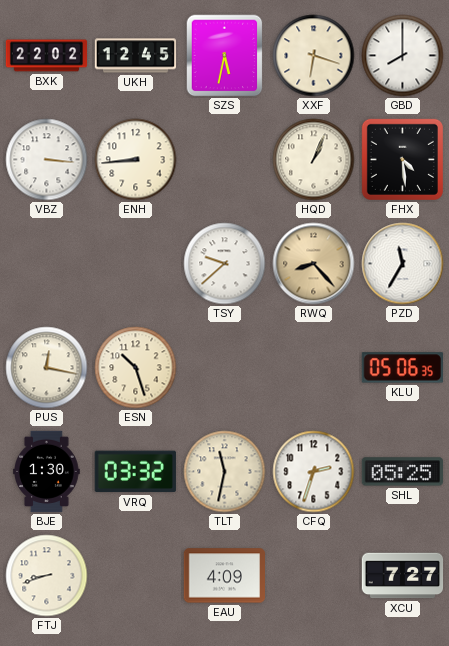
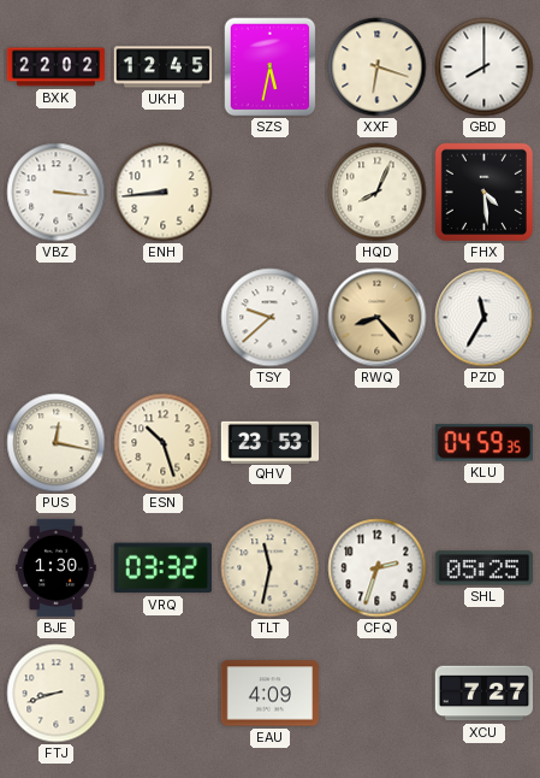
HQD: 1:04 -> 8:04
QHV: none -> 23:53
KLU: 05:06 -> 04:59
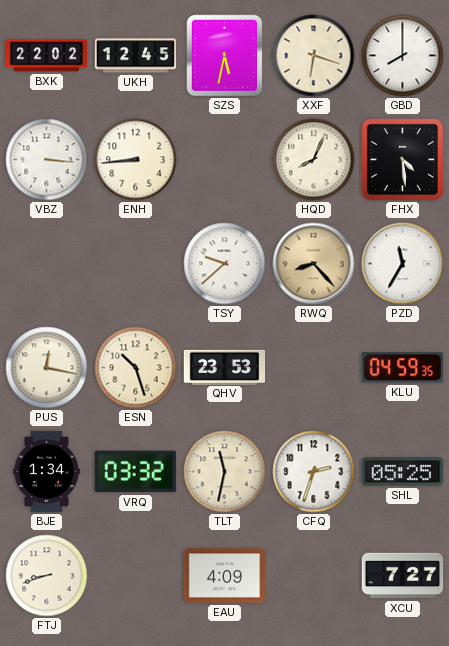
BJE: 1:30 -> 1:34
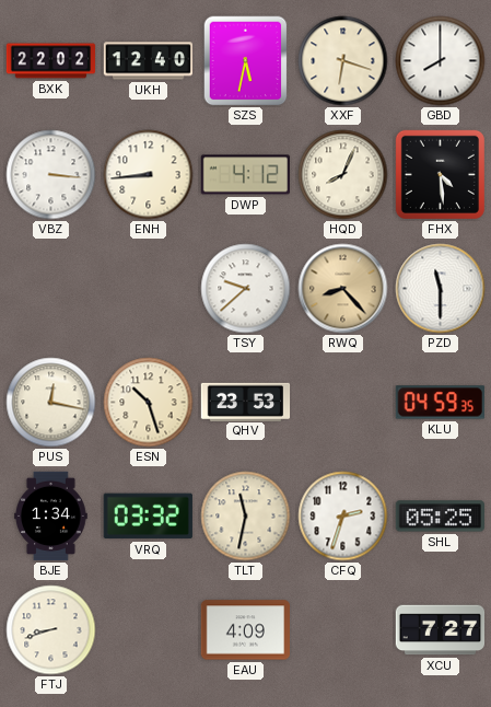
UKH: 12:45 -> 12:40
DWP: none -> 4:12
PZD: 11:35 -> 11:30
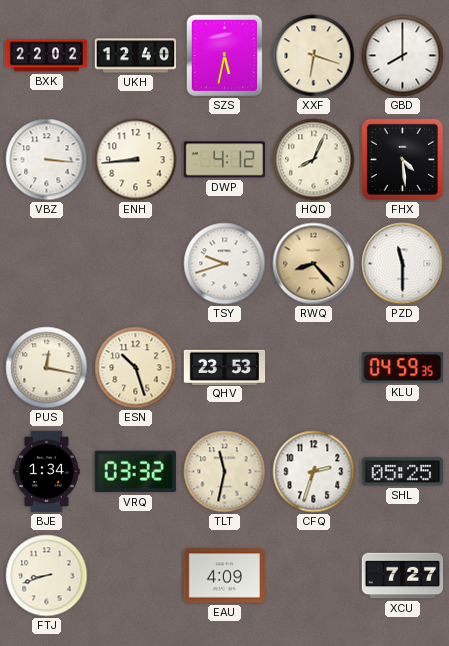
TSY: 9:38 -> 9:42
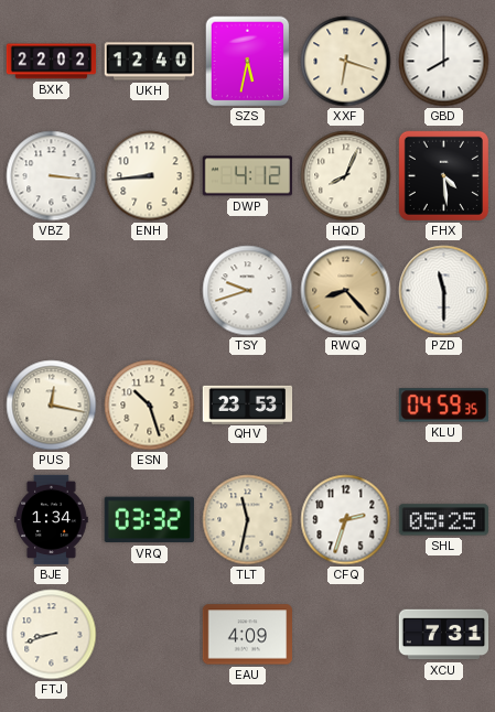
XCU: 7:27 -> 7:31
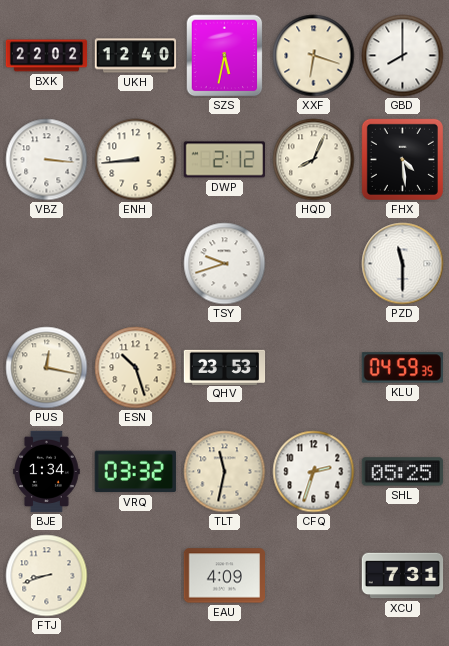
DWP: 4:12 -> 2:12
RWQ: 8:23 -> none
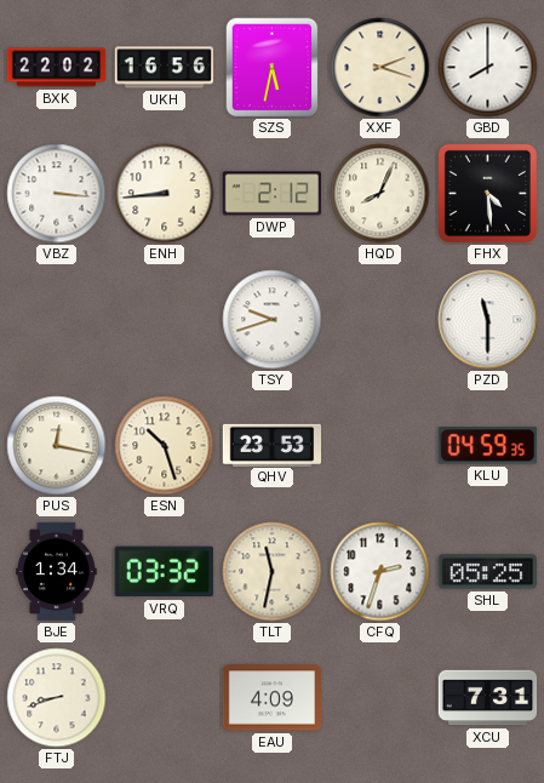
UKH: 12:40 -> 16:56
XXF: 6:18 -> 2:18
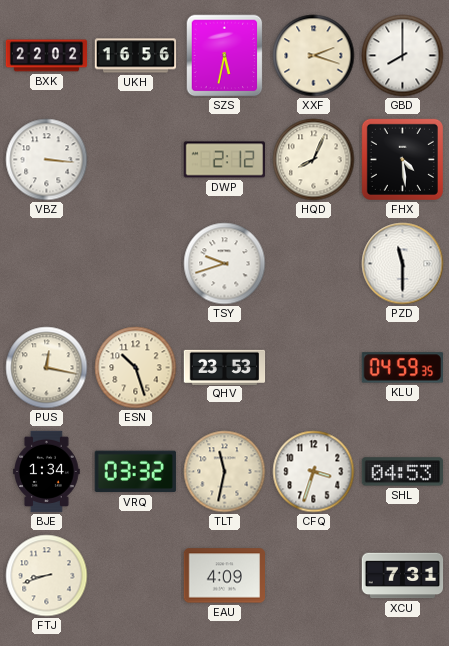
ENH: 8:44 -> none
CFQ: 2:33 -> 3:33
SHL: 05:25 -> 04:53
